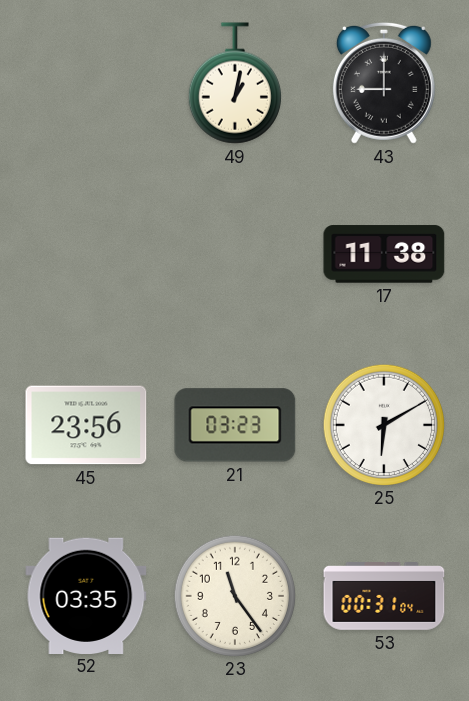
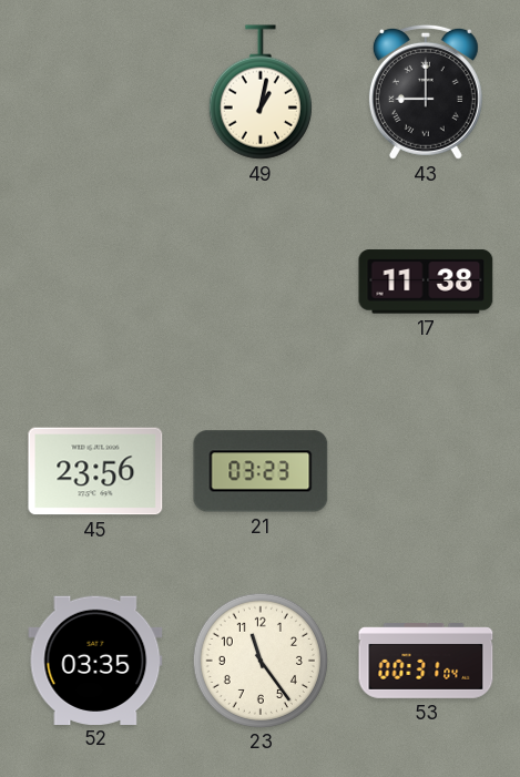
25: 6:10 -> none
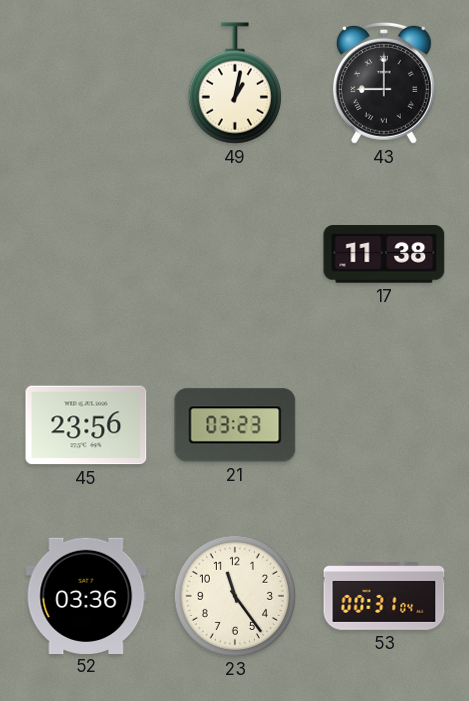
52: 03:35 -> 03:36
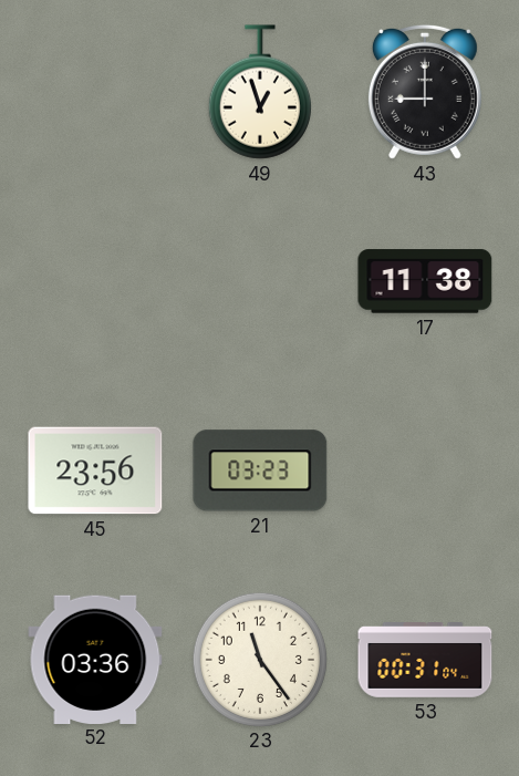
49: 1:02 -> 12:57
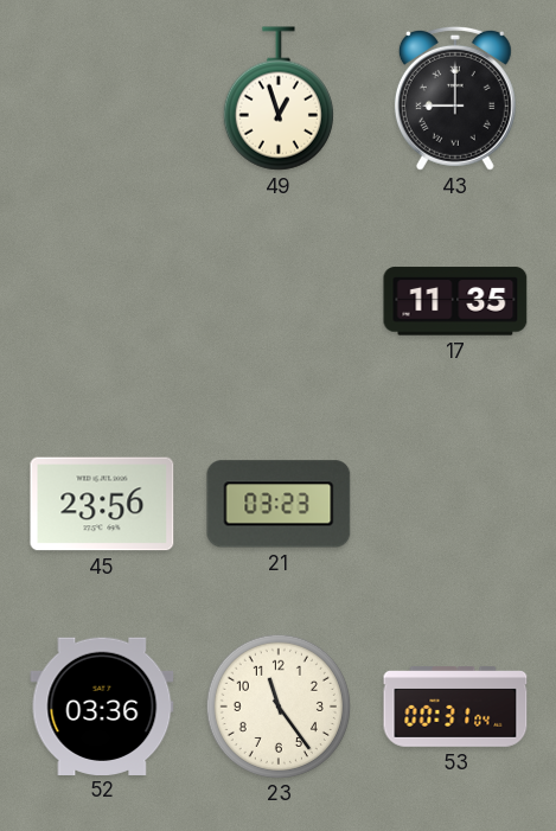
17: 11:38 -> 11:35
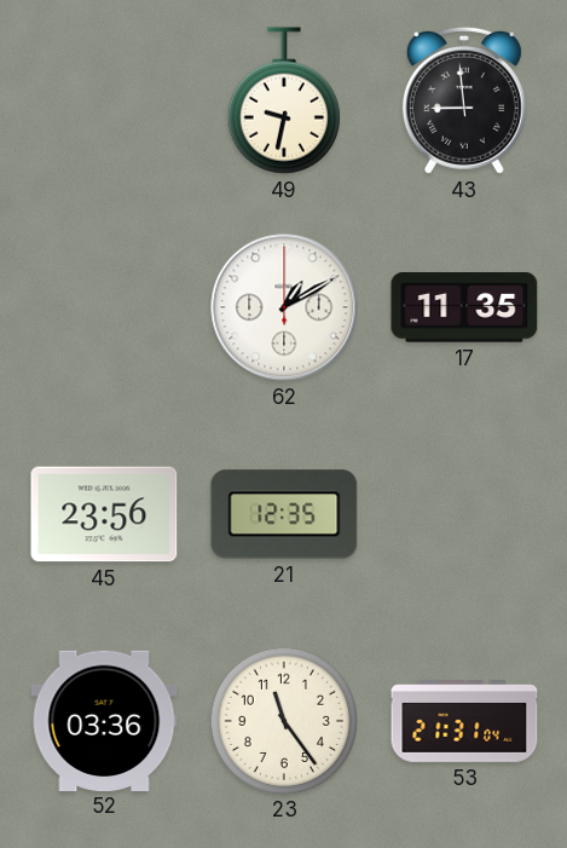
49: 12:57 -> 9:32
43: 9:00 -> 8:59
62: none -> 1:10
21: 03:23 -> 12:35
53: 00:31 -> 21:31
